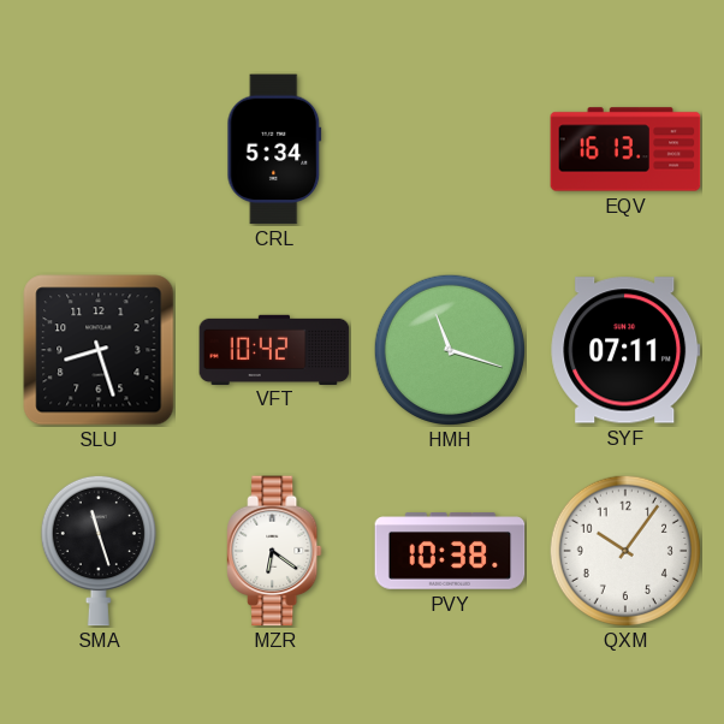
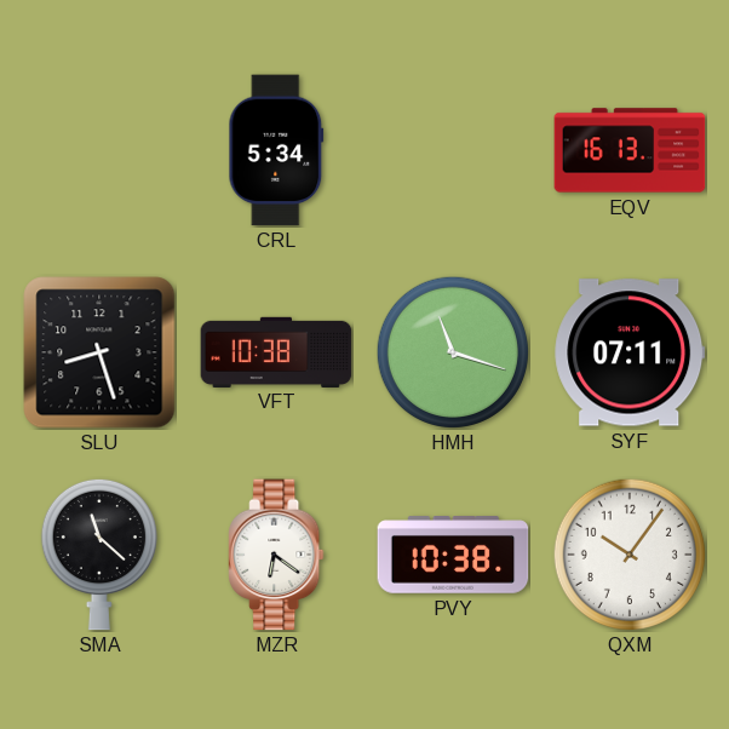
VFT: 10:42 -> 10:38
SMA: 11:27 -> 11:22
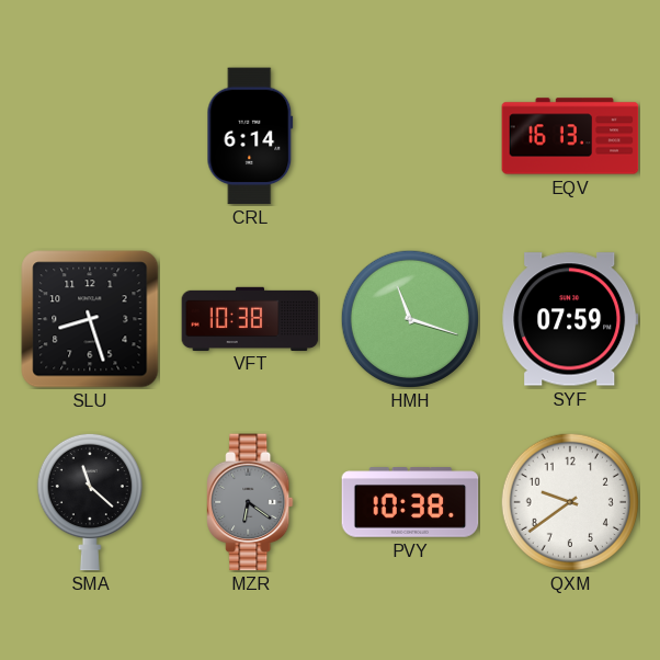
CRL: 5:34 -> 6:14
SYF: 07:11 -> 07:59
MZR dial: white -> grey
QXM: 10:06 -> 9:39
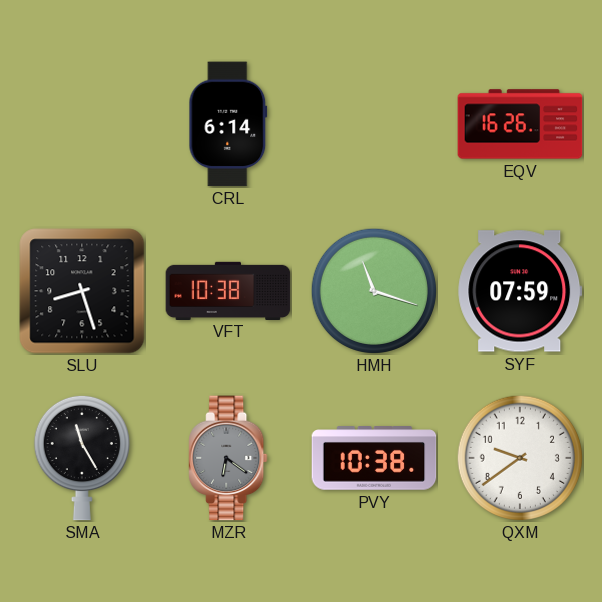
EQV: 16:13 -> 16:26
SMA: 11:22 -> 11:25
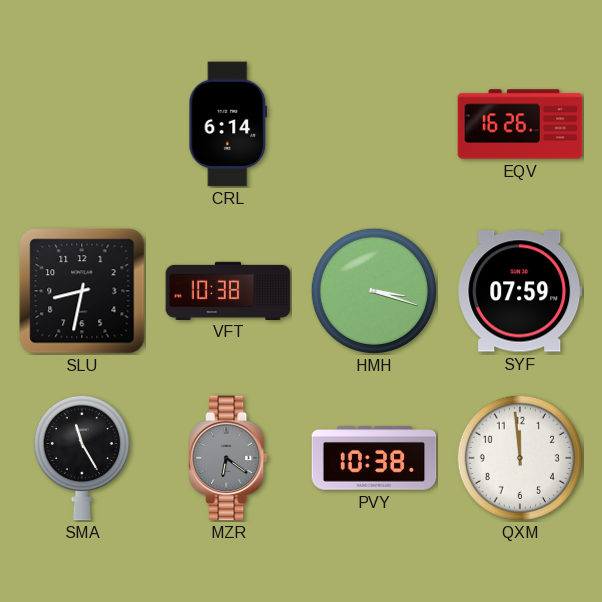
SLU: 8:27 -> 8:32
HMH: 11:18 -> 3:18
QXM: 9:39 -> 11:59
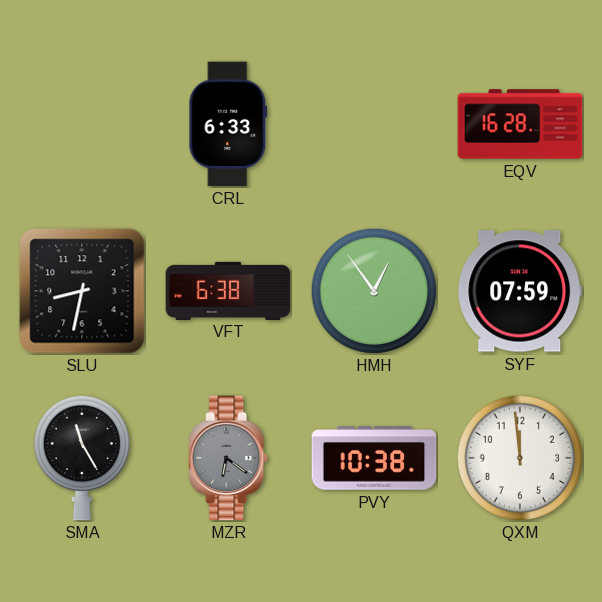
CRL: 6:14 -> 6:33
EQV: 16:26 -> 16:28
VFT: 10:38 -> 6:38
HMH: 3:18 -> 12:54
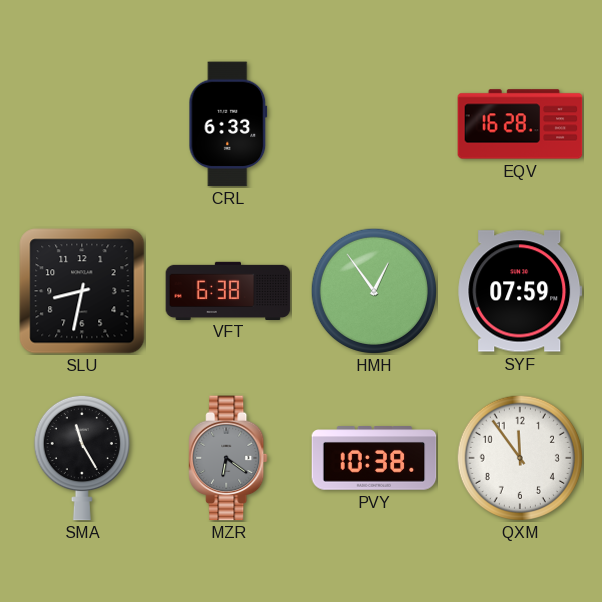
QXM: 11:59 -> 11:54
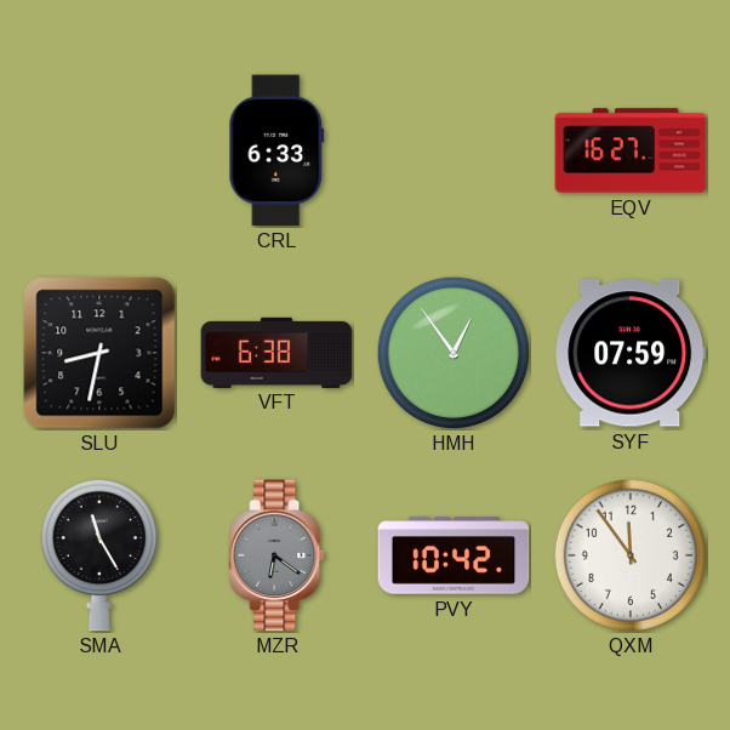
EQV: 16:28 -> 16:27
PVY: 10:38 -> 10:42
